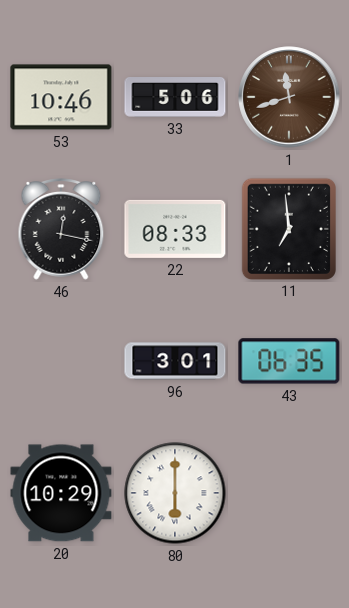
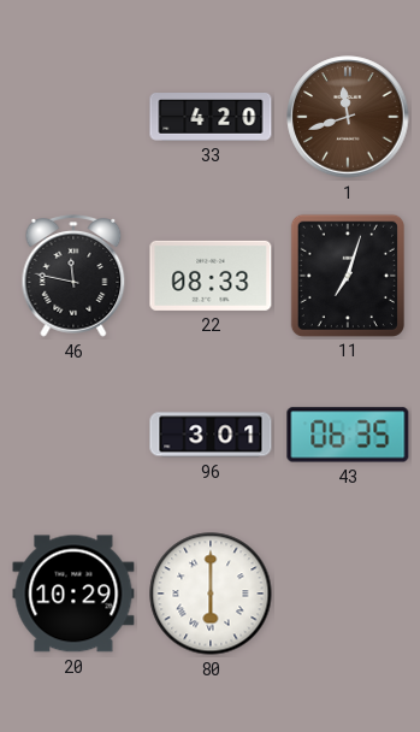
53: 10:46 -> none
33: 5:06 -> 4:20
46: 12:17 -> 11:47
11: 6:59 -> 7:03
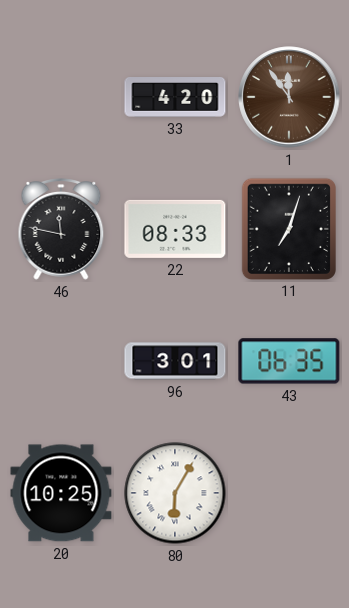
1: 11:42 -> 11:54
20: 10:29 -> 10:25
80: 6:00 -> 6:05
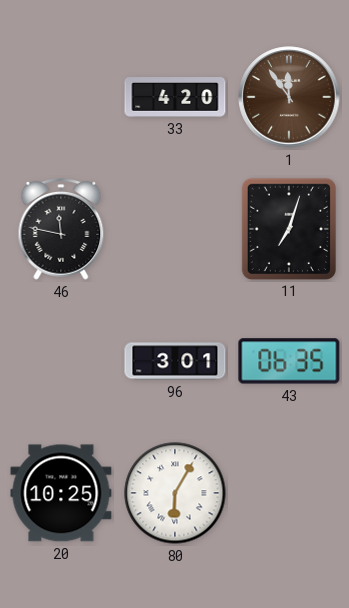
22: 08:33 -> none
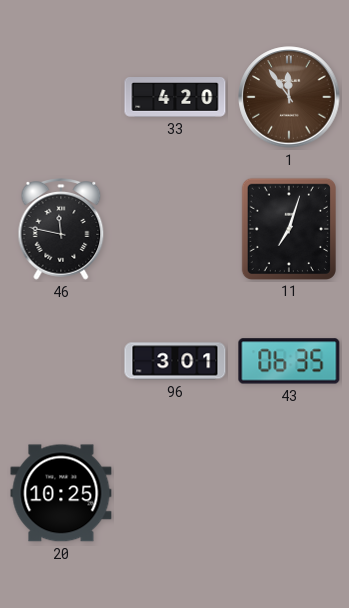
80: 6:05 -> none
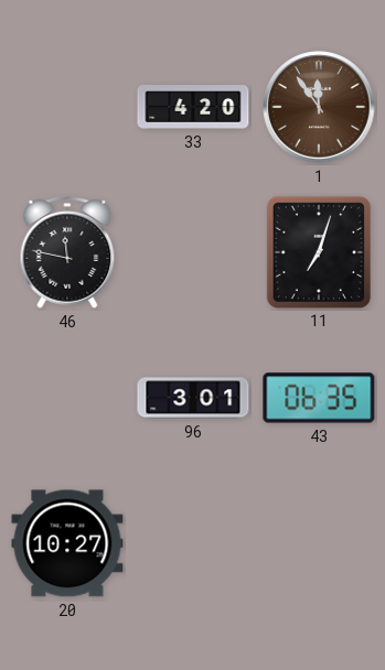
20: 10:25 -> 10:27
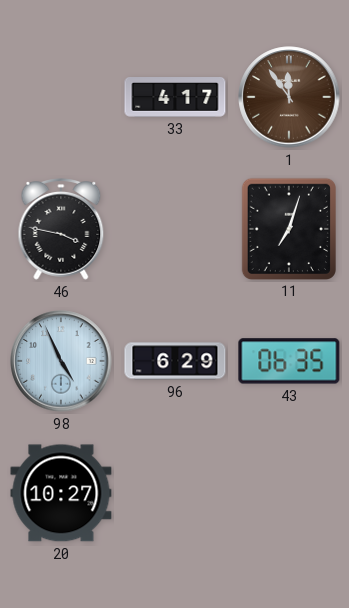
33: 4:20 -> 4:17
46: 11:47 -> 3:47
98: none -> 4:56
96: 3:01 -> 6:29
